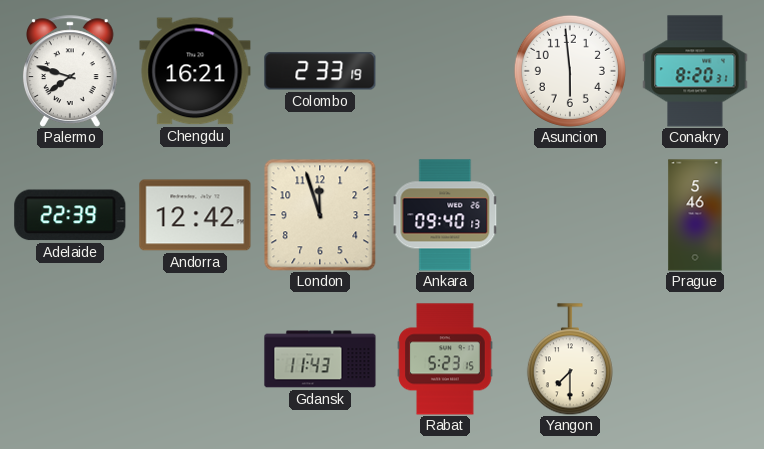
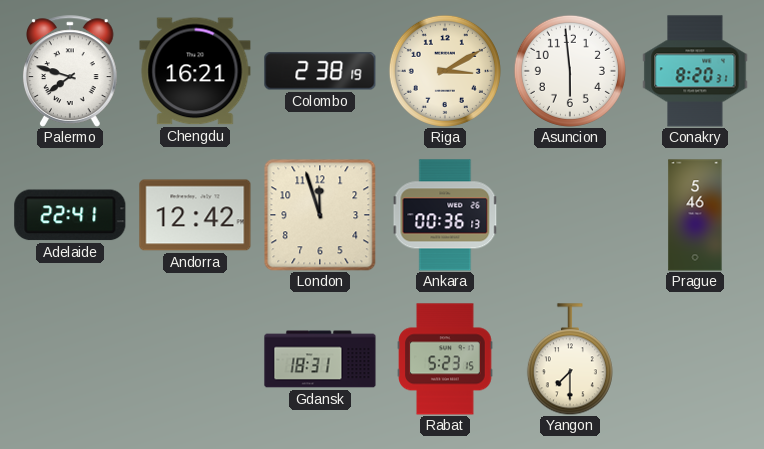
Colombo: 2:33 -> 2:38
Riga: none -> 3:10
Adelaide: 22:39 -> 22:41
Ankara: 09:40 -> 00:36
Gdansk: 11:43 -> 18:31
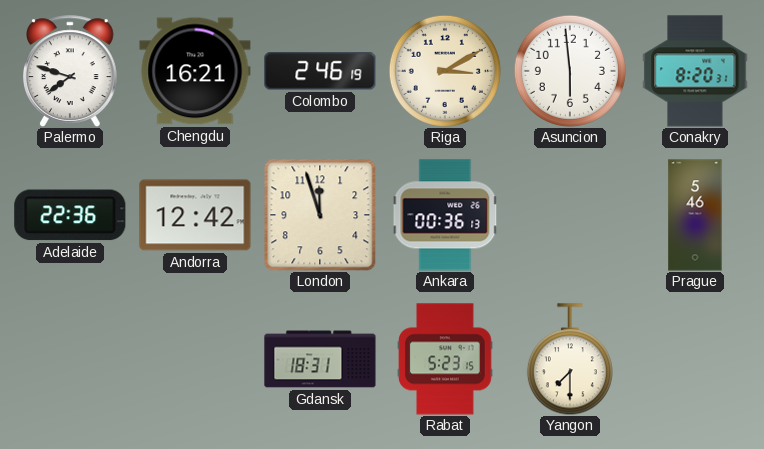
Colombo: 2:38 -> 2:46
Adelaide: 22:41 -> 22:36
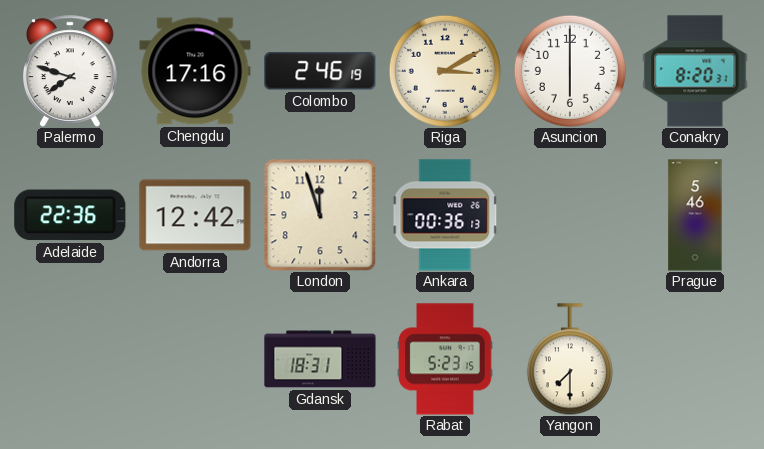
Chengdu: 16:21 -> 17:16
Asuncion: 5:59 -> 6:00
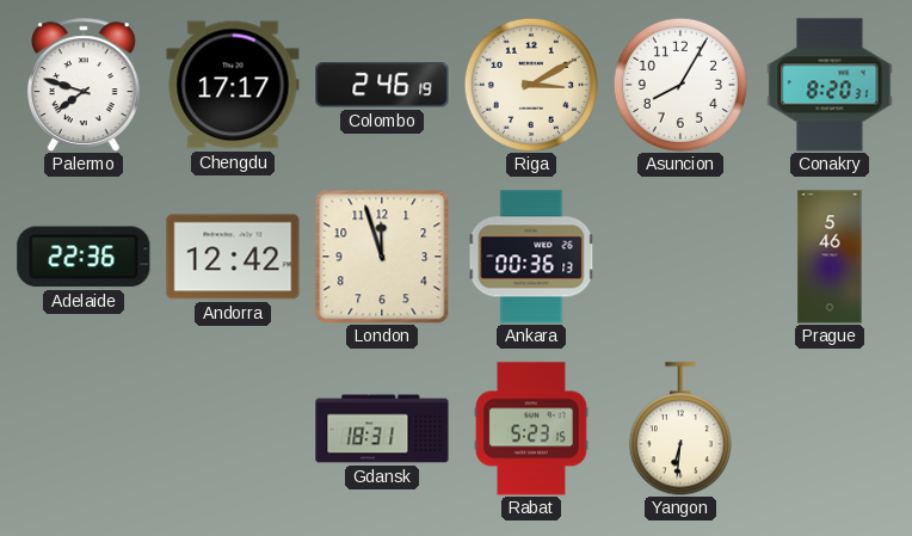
Chengdu: 17:16 -> 17:17
Asuncion: 6:00 -> 8:05
Yangon: 7:30 -> 6:31
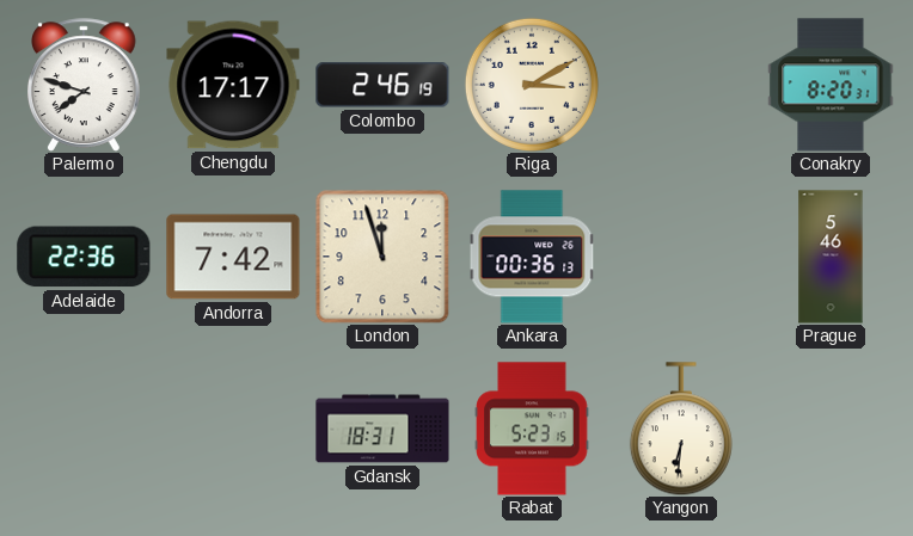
Asuncion: 8:05 -> none
Andorra: 12:42 -> 7:42
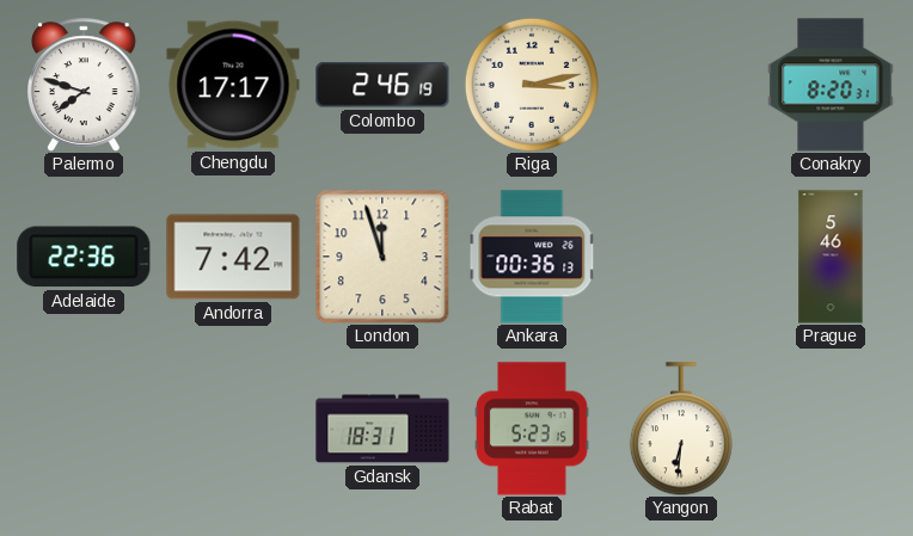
Riga: 3:10 -> 3:13
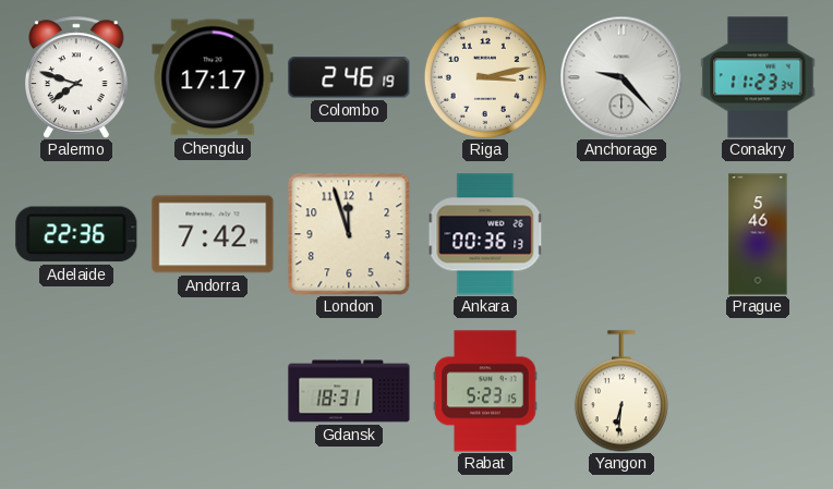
Anchorage: none -> 9:23
Conakry: 8:20 -> 11:23
